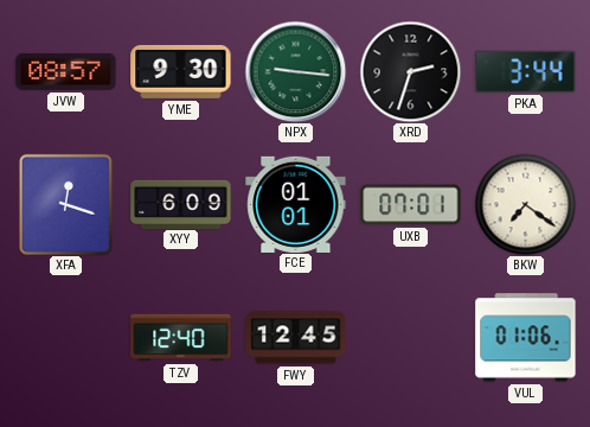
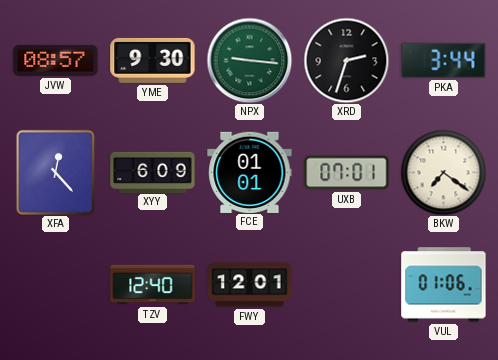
XFA: 12:18 -> 12:23
FWY: 12:45 -> 12:01
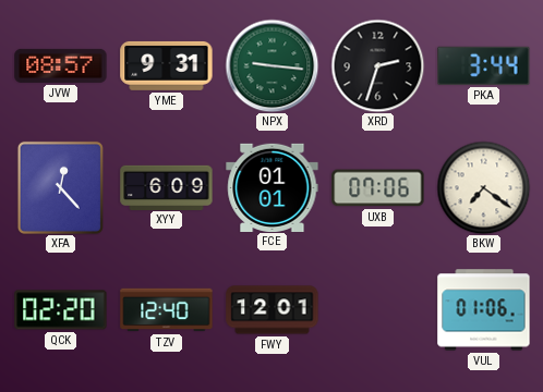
YME: 9:30 -> 9:31
UXB: 07:01 -> 07:06
QCK: none -> 02:20
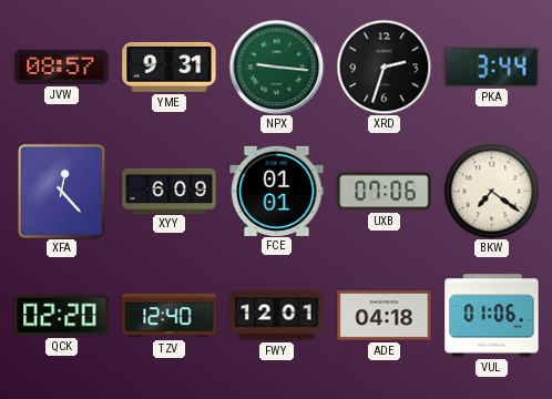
ADE: none -> 04:18
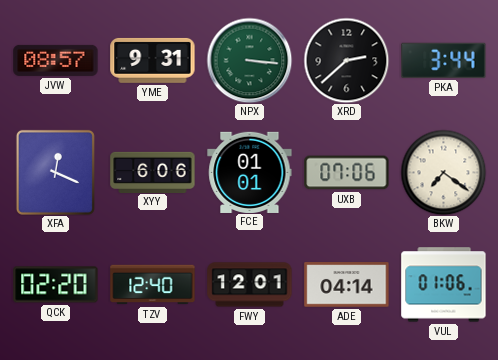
NPX: 9:16 -> 3:16
XRD: 2:33 -> 2:38
XFA: 12:23 -> 12:19
XYY: 6:09 -> 6:06
ADE: 04:18 -> 04:14
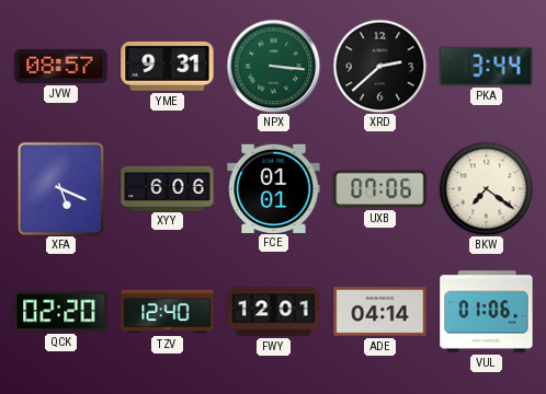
XFA: 12:19 -> 5:19
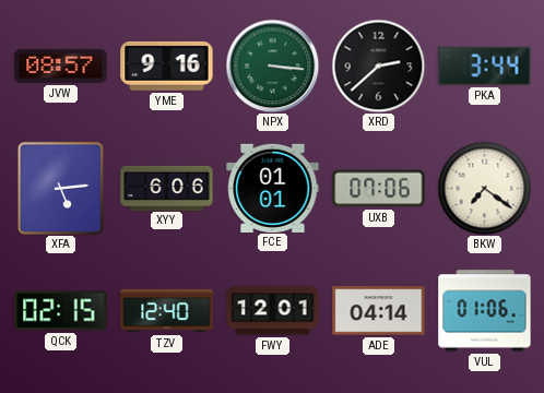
YME: 9:31 -> 9:16
XFA: 5:19 -> 5:14
QCK: 02:20 -> 02:15
